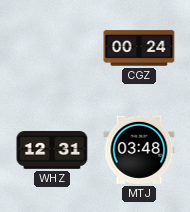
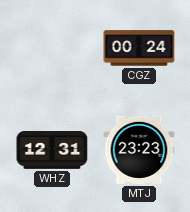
MTJ: 03:48 -> 23:23
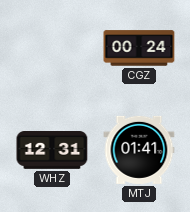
MTJ: 23:23 -> 01:41
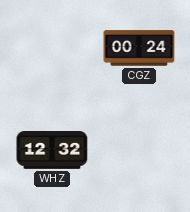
WHZ: 12:31 -> 12:32
MTJ: 01:41 -> none
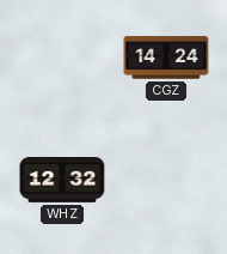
CGZ: 00:24 -> 14:24
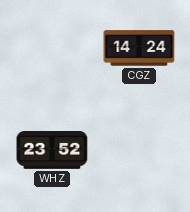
WHZ: 12:32 -> 23:52
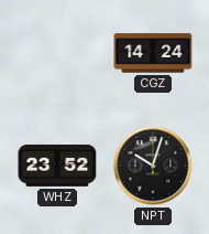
NPT: none -> 10:03
